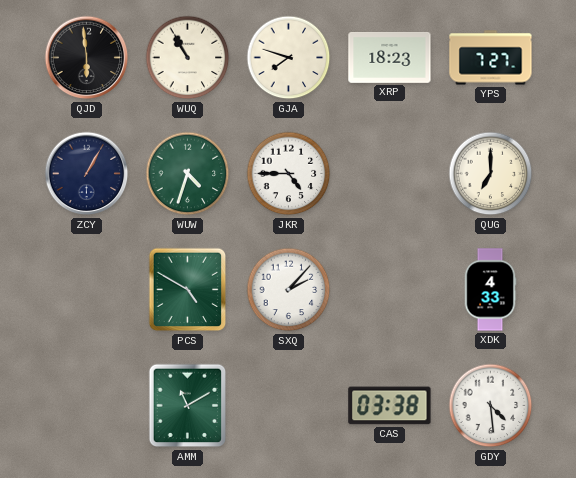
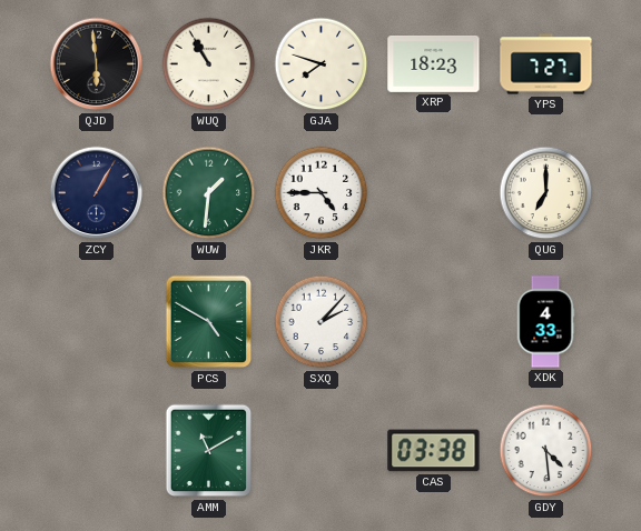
WUW: 4:33 -> 1:31
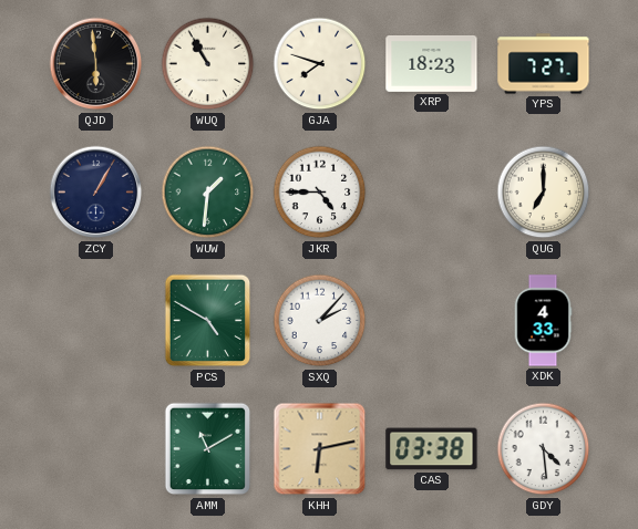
KHH: none -> 6:13
